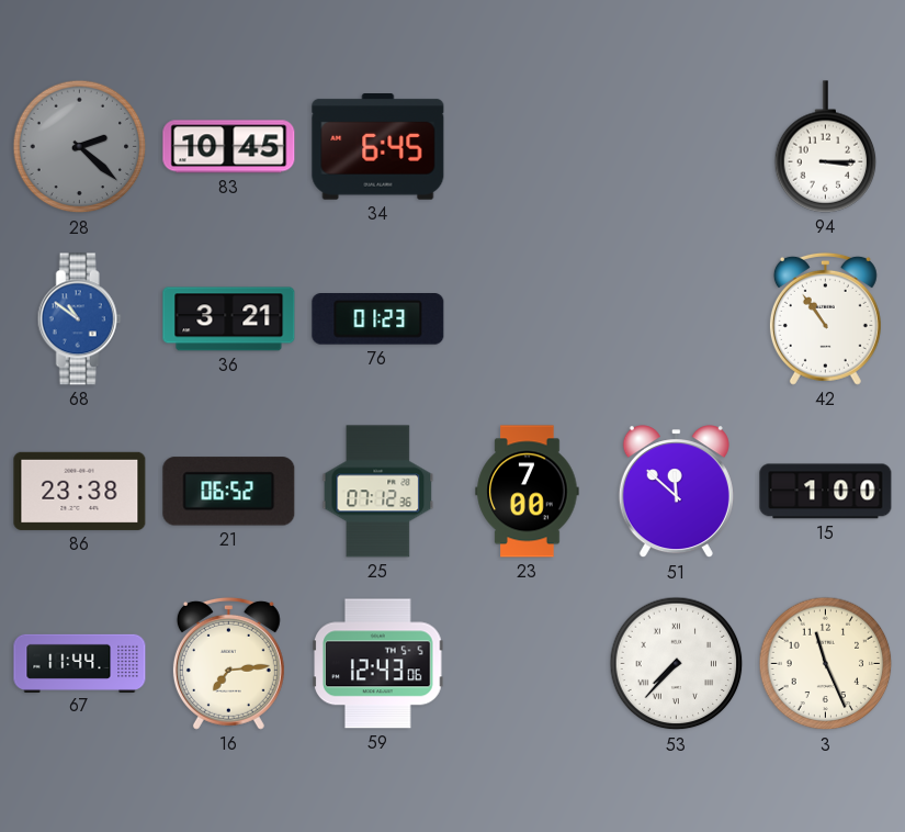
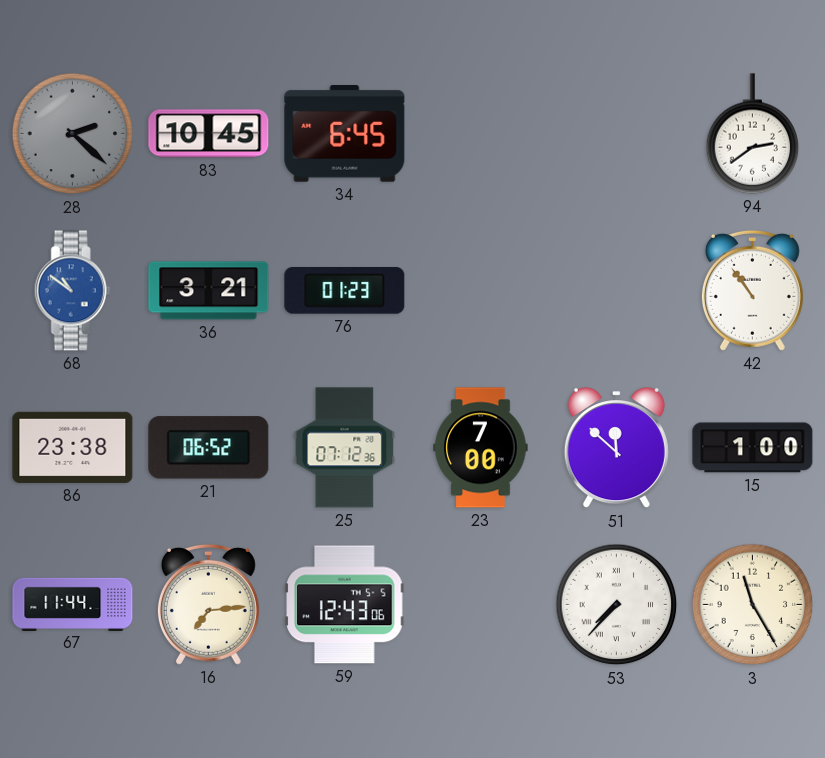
94: 3:15 -> 2:39
3: 11:26 -> 11:25
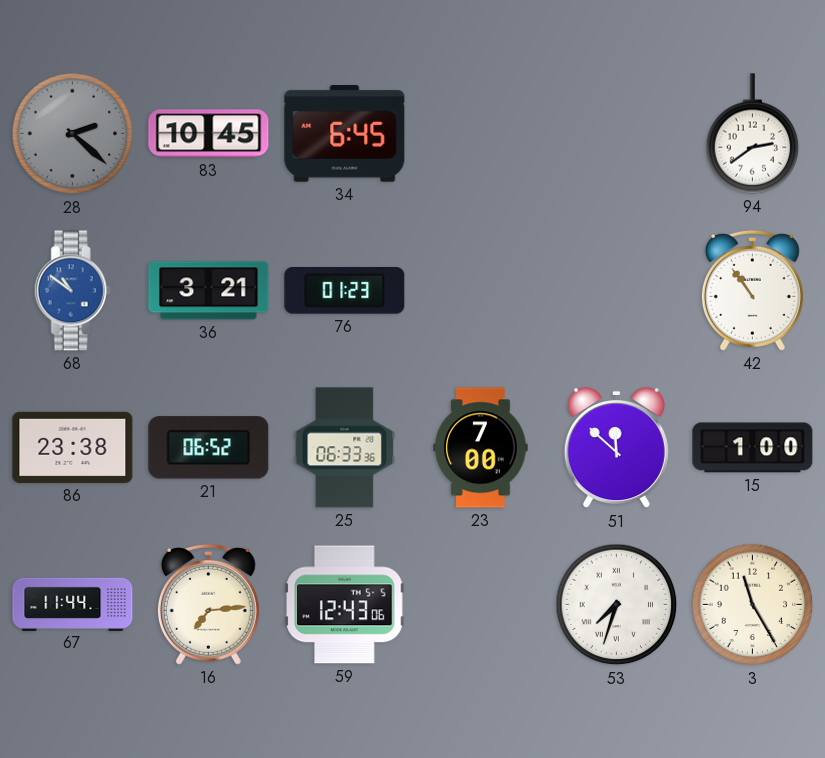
25: 07:12 -> 06:33
53: 7:37 -> 7:33
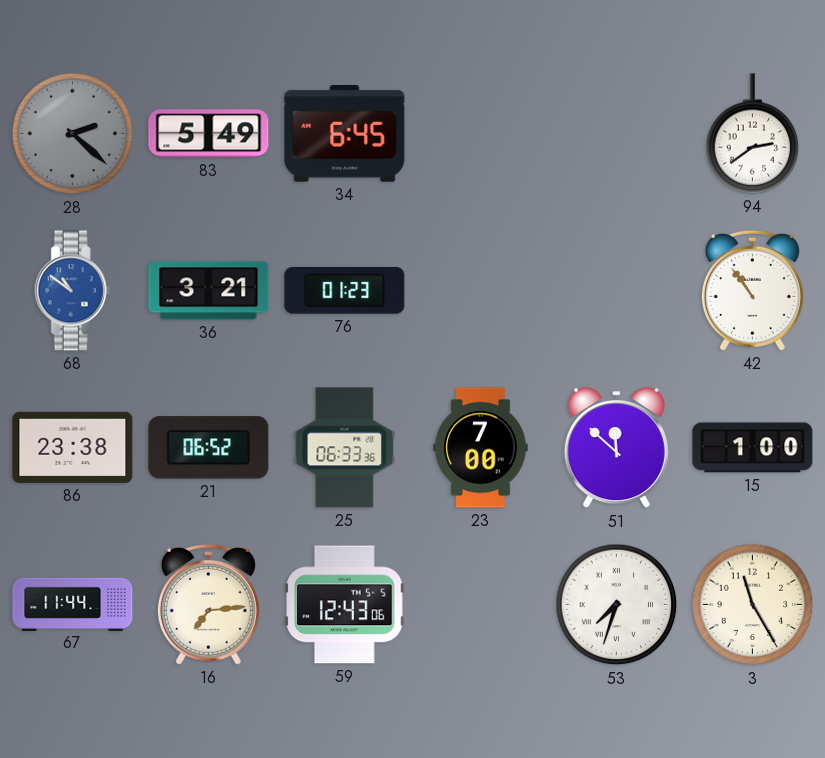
83: 10:45 -> 5:49
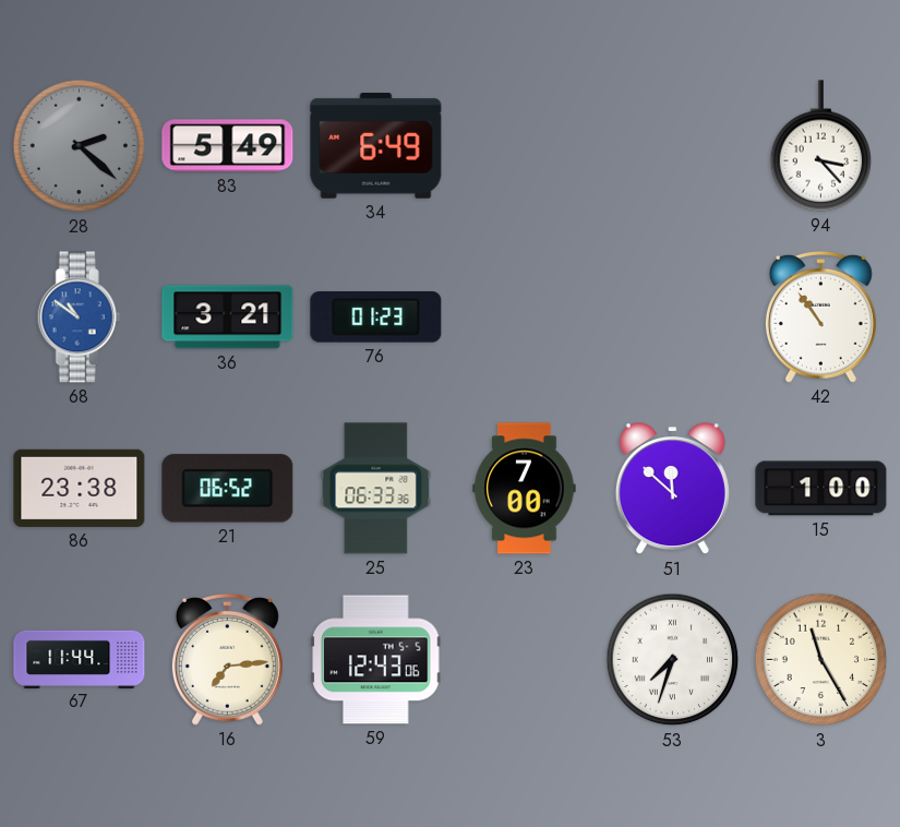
34: 6:45 -> 6:49
94: 2:39 -> 3:23
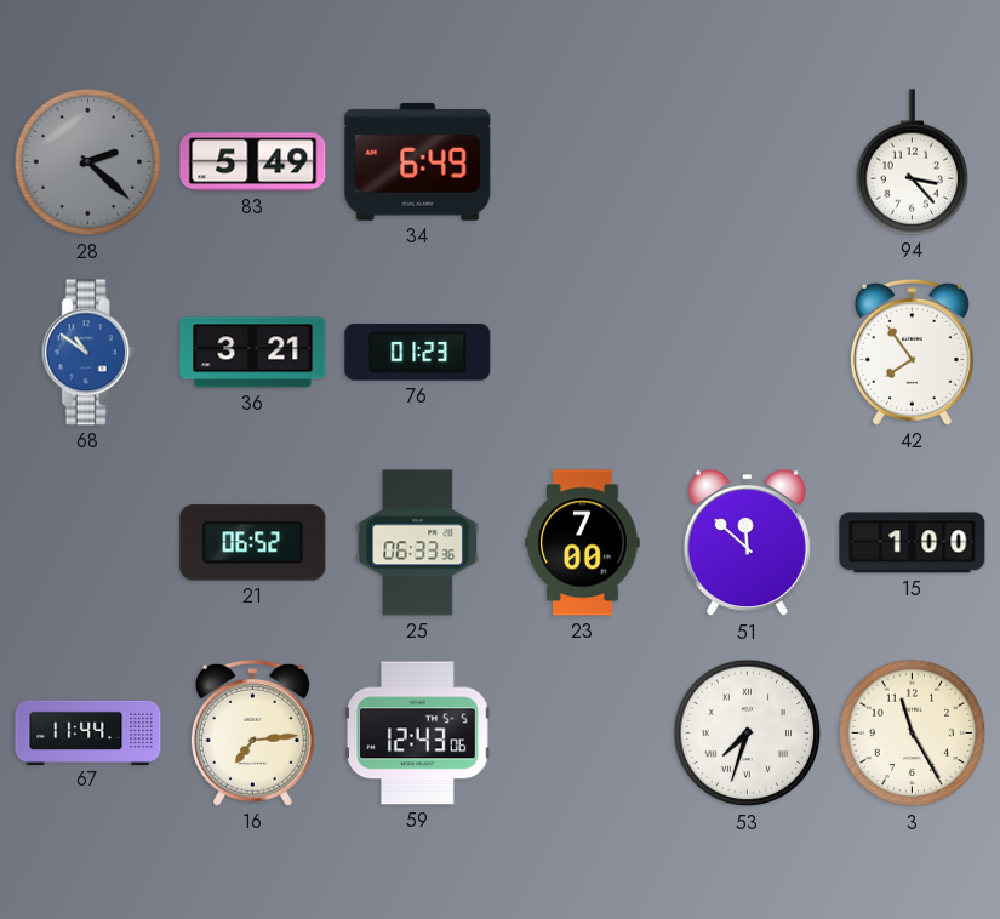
42: 10:54 -> 7:54
86: 23:38 -> none
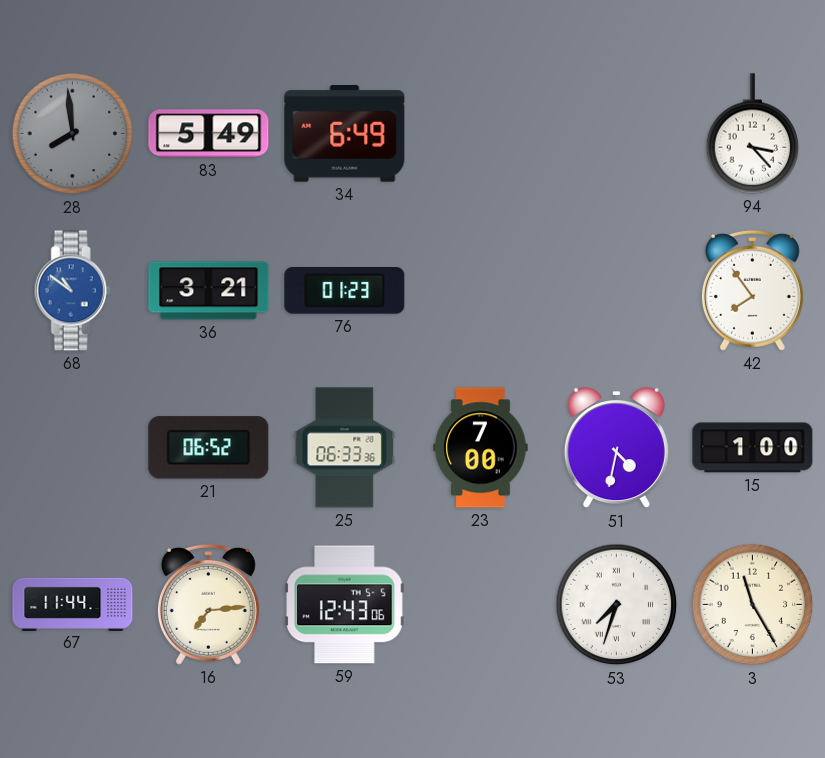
28: 2:22 -> 7:59
51: 11:52 -> 4:32
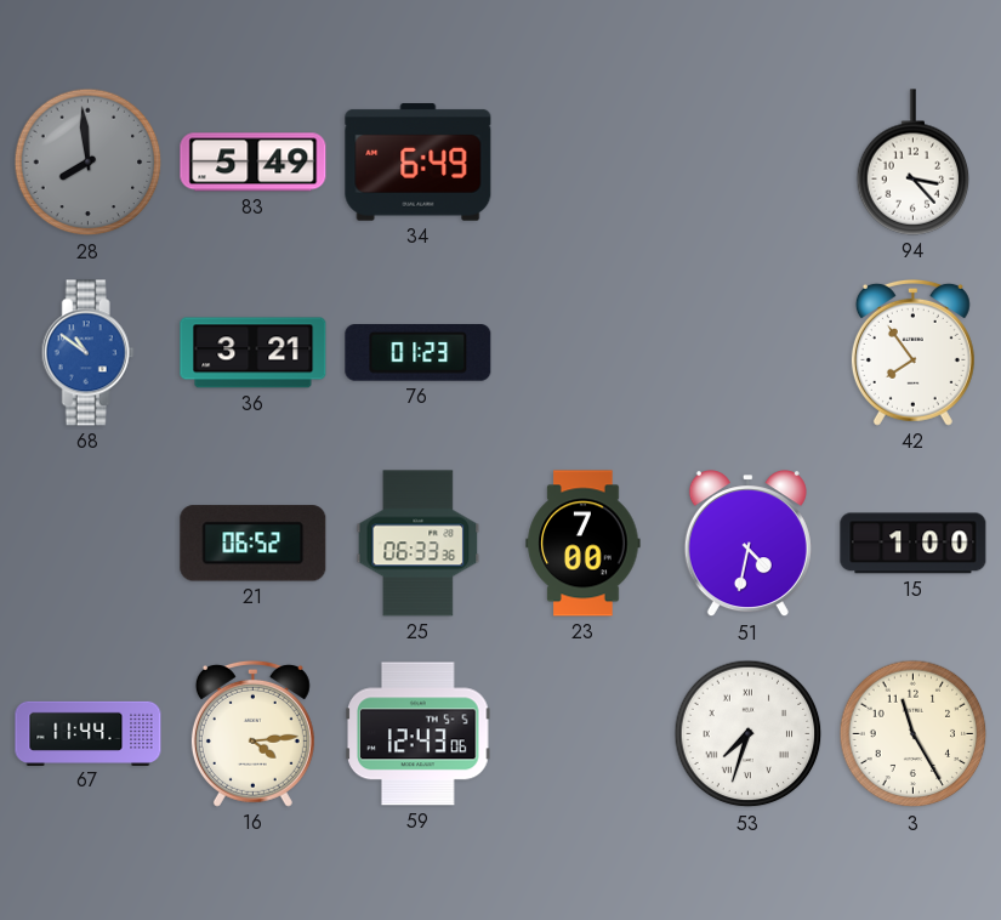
16: 7:14 -> 4:14
